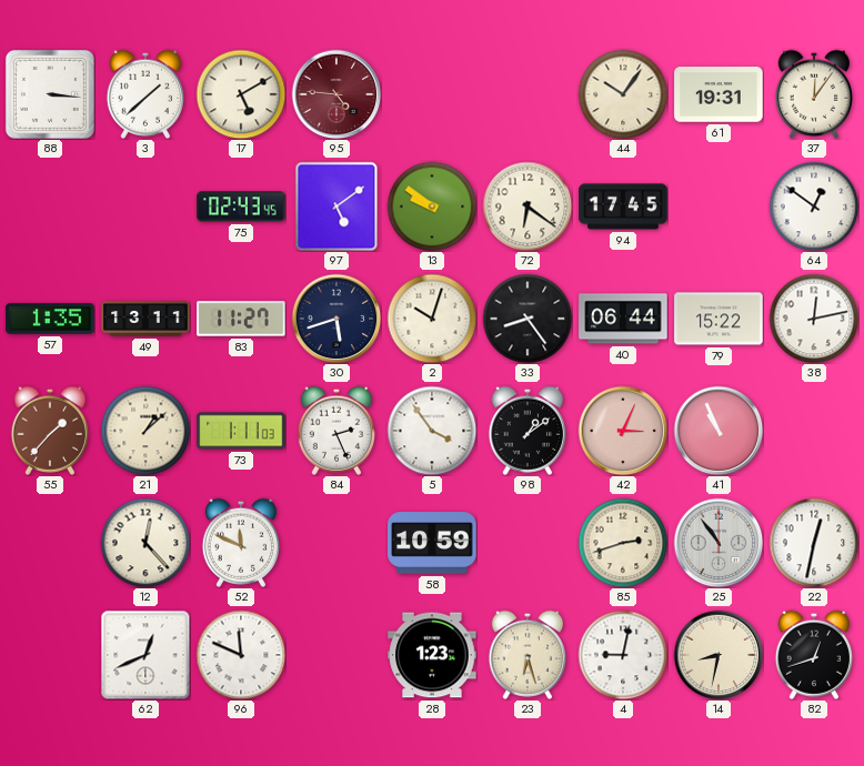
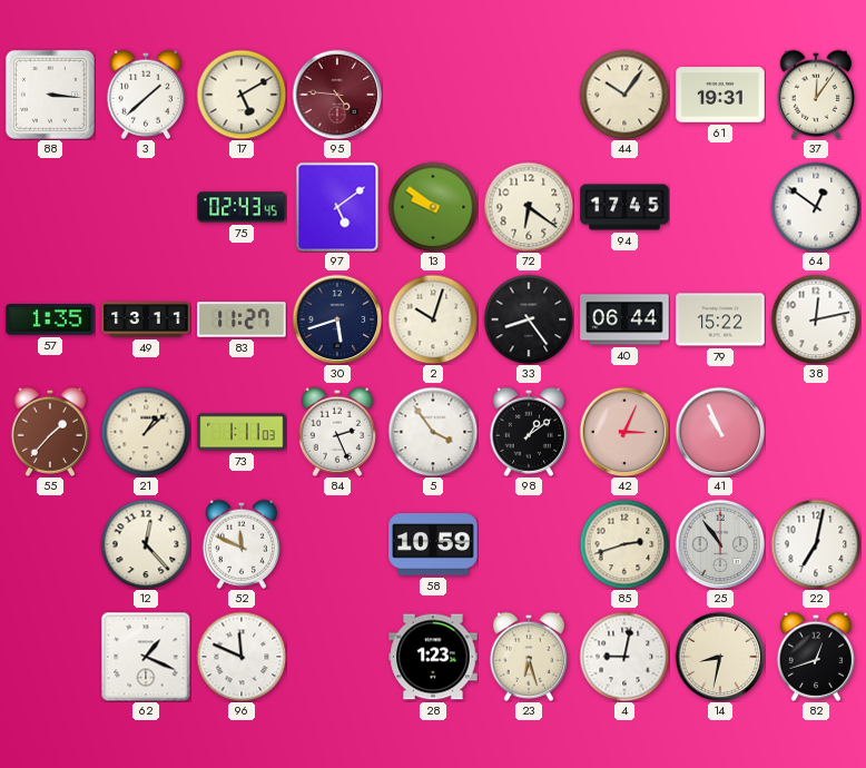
22: 12:32 -> 7:02
62: 12:41 -> 1:19
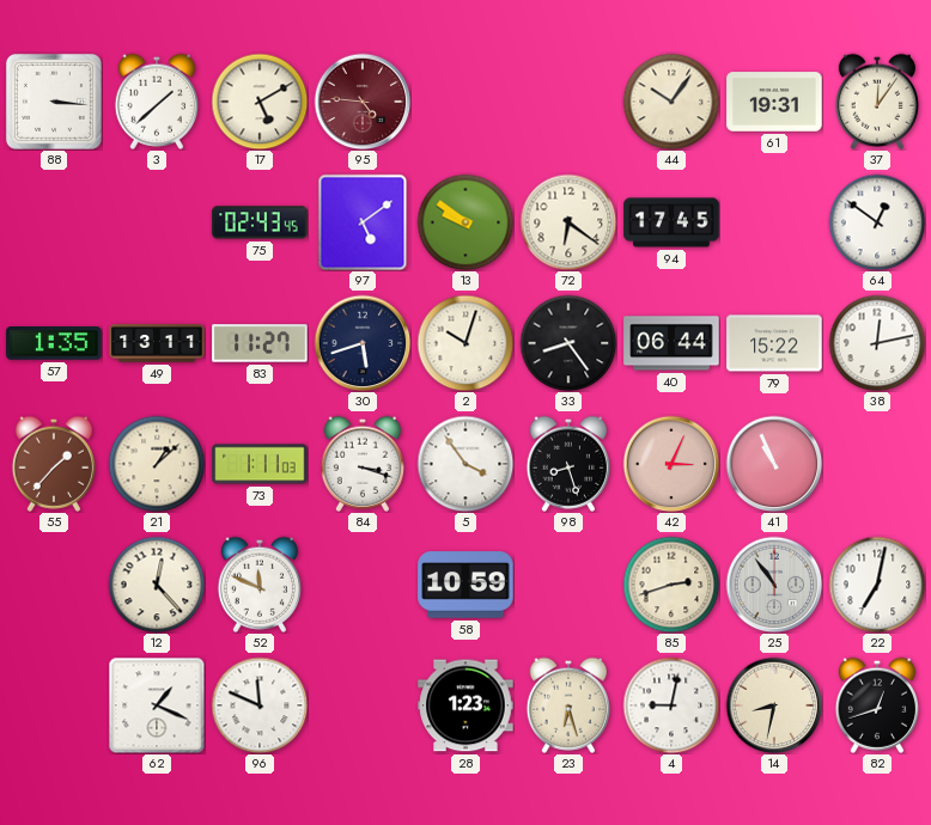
84: 2:26 -> 3:18
98: 1:09 -> 8:27
